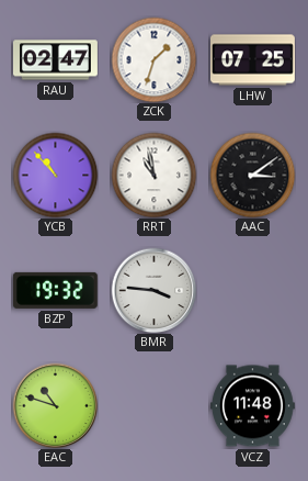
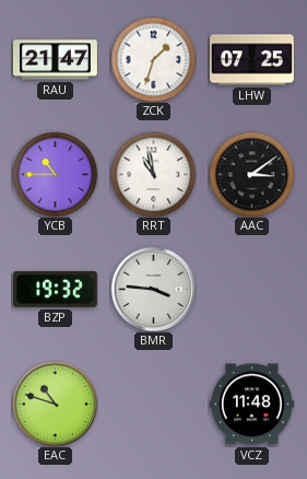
RAU: 02:47 -> 21:47
YCB: 10:53 -> 10:45
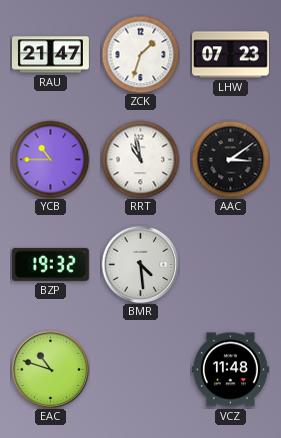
LHW: 07:25 -> 07:23
BMR: 3:46 -> 4:29
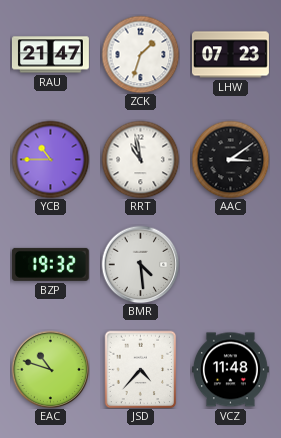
JSD: none -> 4:37
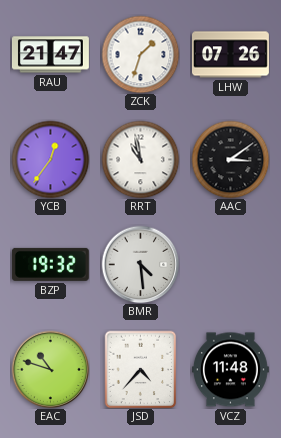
LHW: 07:23 -> 07:26
YCB: 10:45 -> 12:36
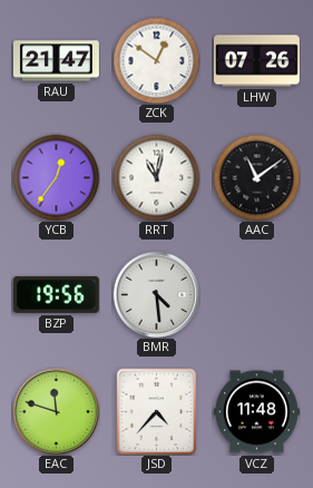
ZCK: 1:33 -> 12:51
RRT: 10:58 -> 11:02
AAC: 3:09 -> 11:09
BZP: 19:32 -> 19:56
EAC: 10:48 -> 11:48
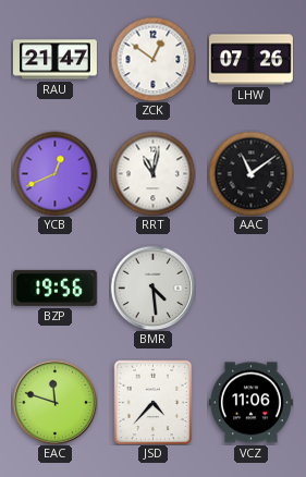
YCB: 12:36 -> 12:41
VCZ: 11:48 -> 11:06
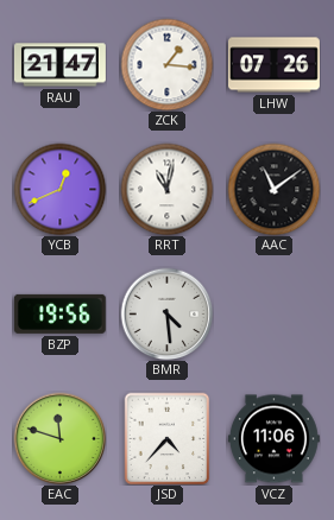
ZCK: 12:51 -> 1:16
